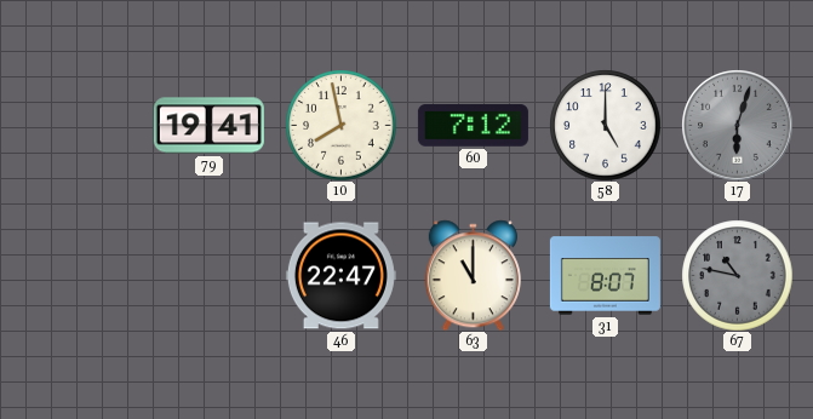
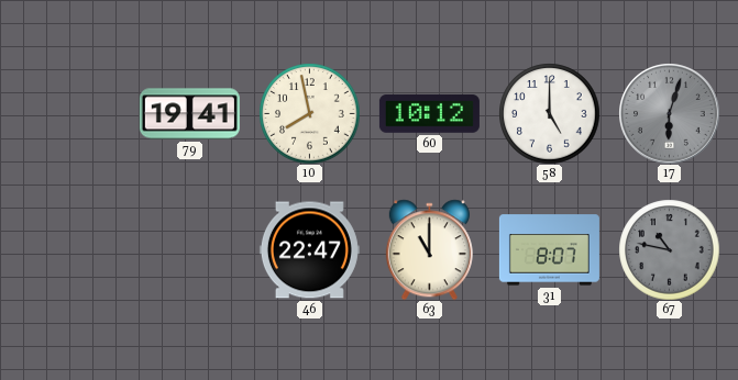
60: 7:12 -> 10:12
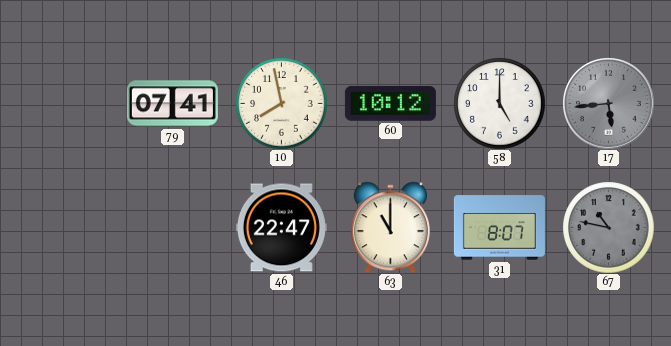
79: 19:41 -> 07:41
17: 6:03 -> 5:44
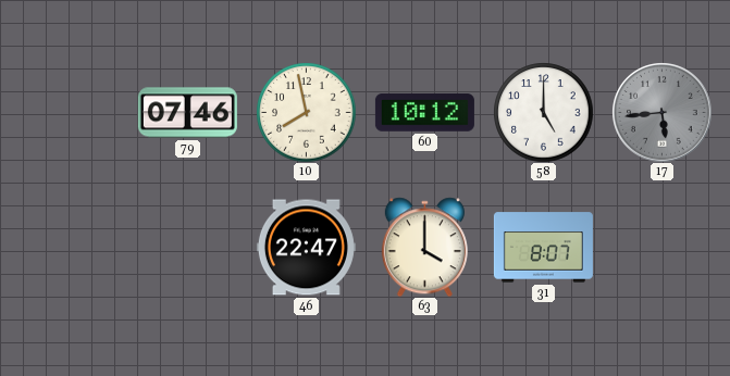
79: 07:41 -> 07:46
63: 11:00 -> 4:00
67: 10:47 -> none
